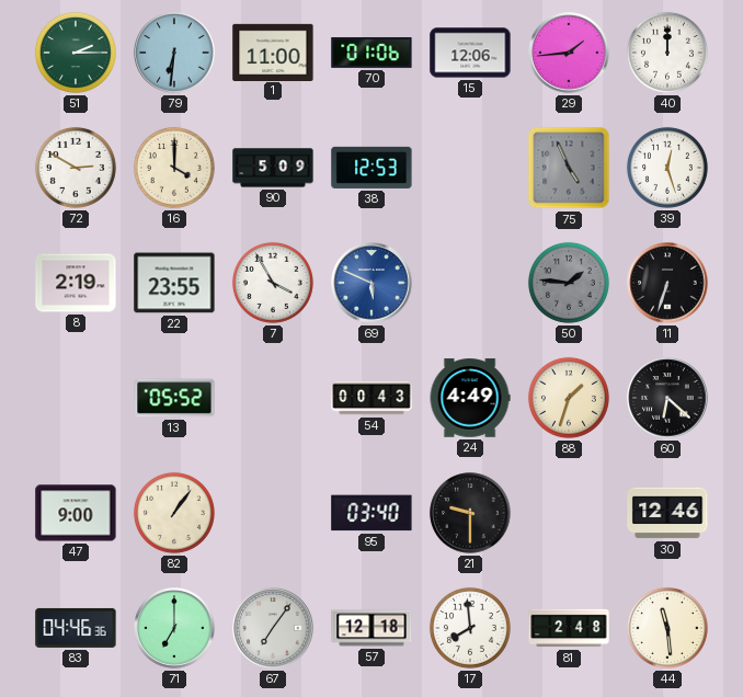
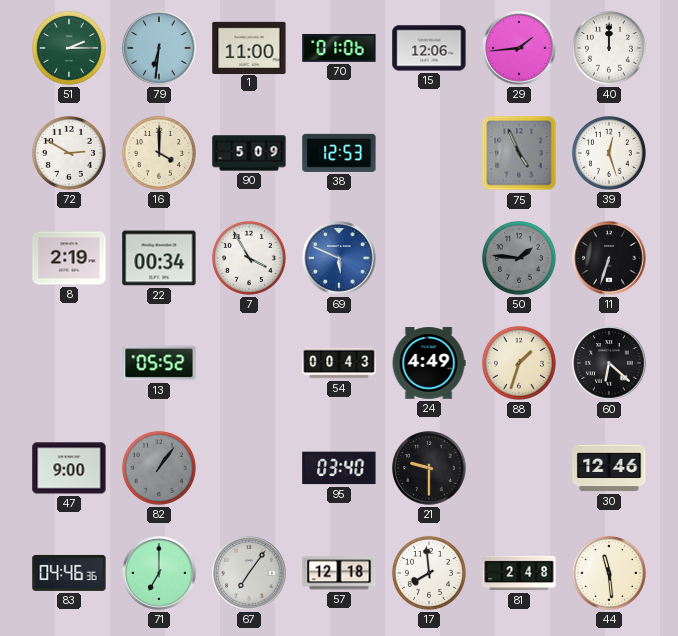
22: 23:55 -> 00:34
82 dial: cream -> grey
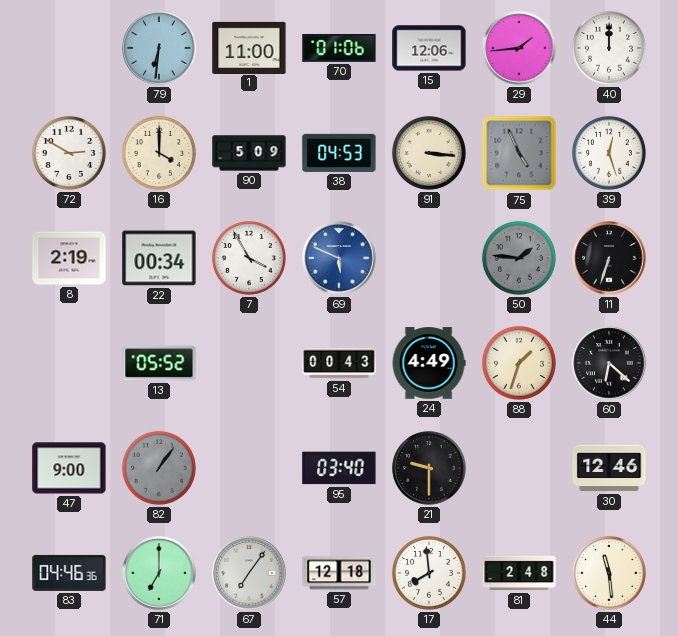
51: 2:15 -> none
38: 12:53 -> 04:53
91: none -> 3:16
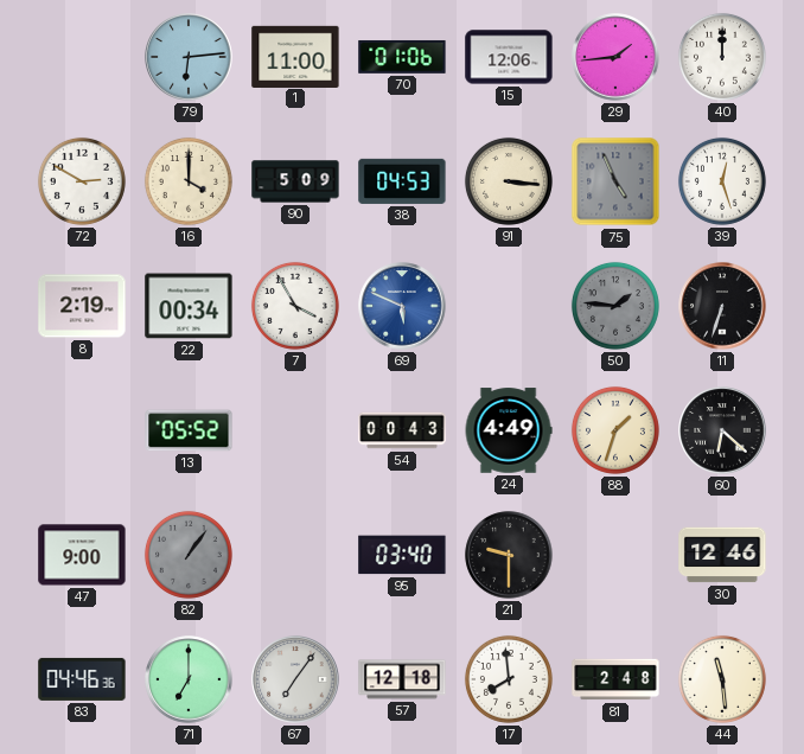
79: 6:31 -> 6:14
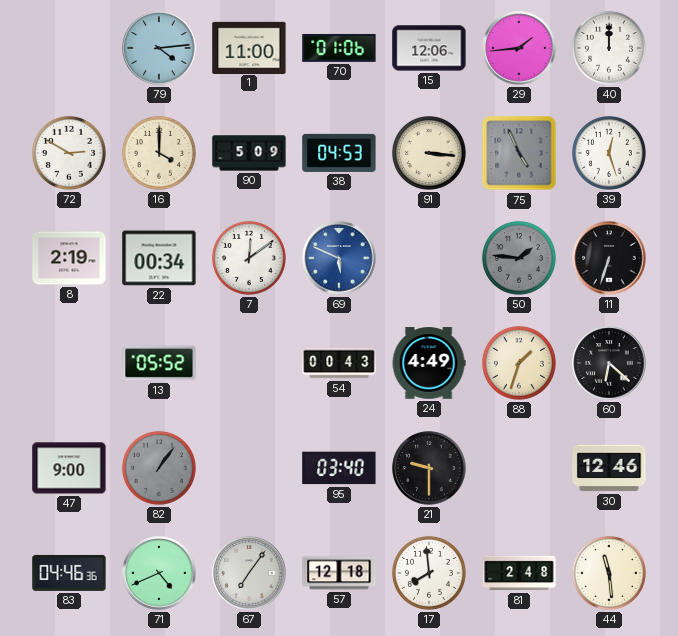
79: 6:14 -> 4:14
7: 3:55 -> 12:09
71: 7:00 -> 4:41
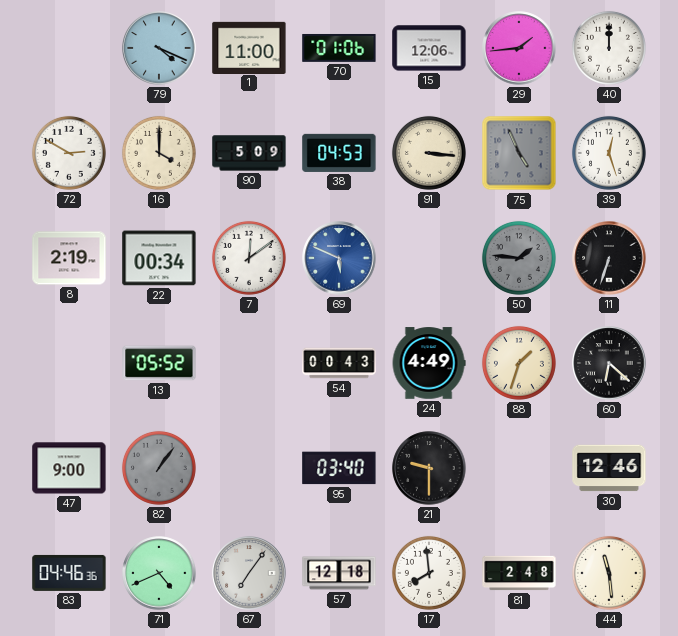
79: 4:14 -> 4:19
